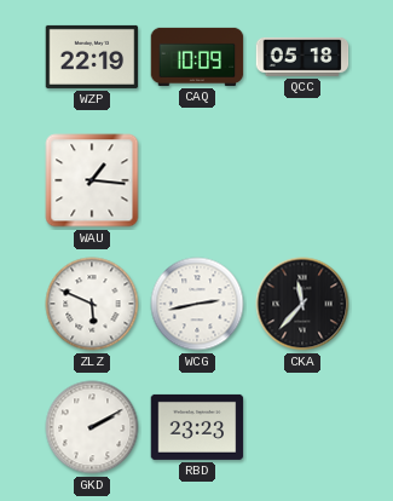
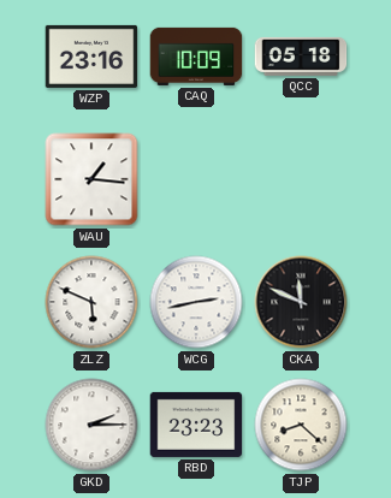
WZP: 22:19 -> 23:16
CKA: 11:37 -> 11:49
GKD: 2:10 -> 2:15
TJP: none -> 8:22
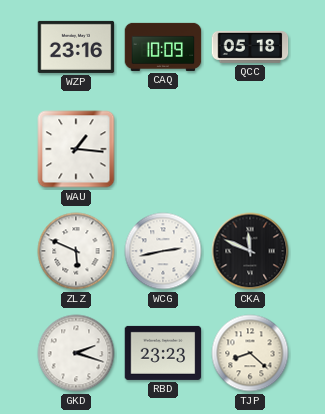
GKD: 2:15 -> 2:18
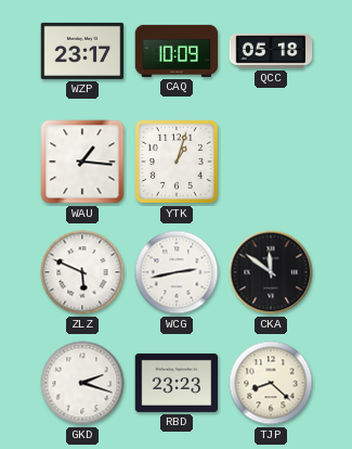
WZP: 23:16 -> 23:17
YTK: none -> 1:03
CKA: 11:49 -> 11:51
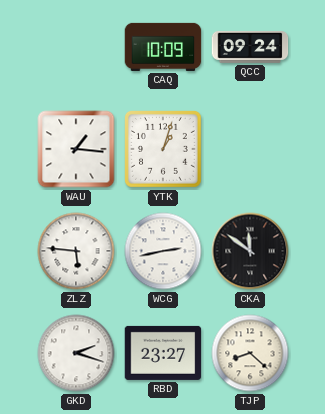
WZP: 23:17 -> none
QCC: 05:18 -> 09:24
ZLZ: 5:49 -> 5:46
RBD: 23:23 -> 23:27
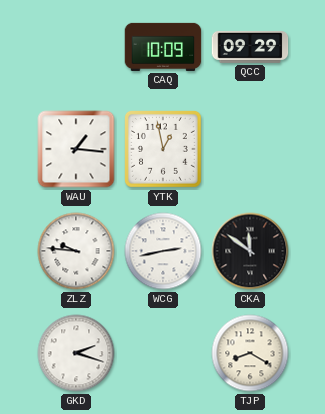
QCC: 09:24 -> 09:29
YTK: 1:03 -> 12:58
ZLZ: 5:46 -> 9:46
RBD: 23:27 -> none
TJP: 8:22 -> 8:20
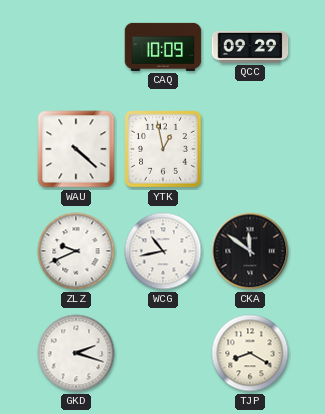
WAU: 1:16 -> 4:22
ZLZ: 9:46 -> 9:41
WCG: 2:43 -> 10:43
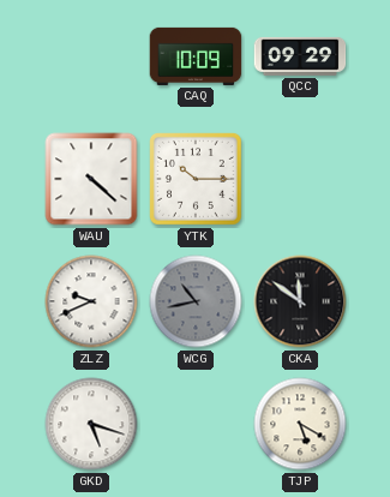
YTK: 12:58 -> 10:15
WCG dial: white -> grey
GKD: 2:18 -> 5:18
TJP: 8:20 -> 5:20
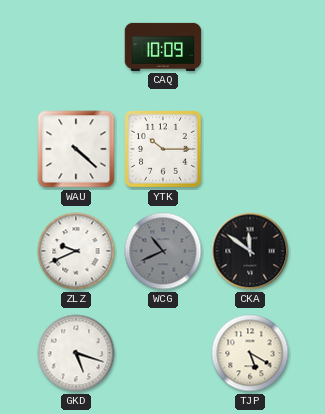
QCC: 09:29 -> none
WCG: 10:43 -> 10:41
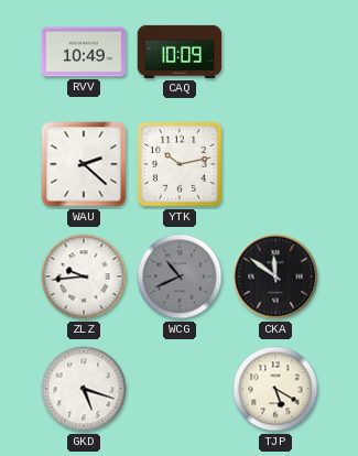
RVV: none -> 10:49
WAU: 4:22 -> 2:22
YTK: 10:15 -> 10:13
ZLZ: 9:41 -> 9:44
